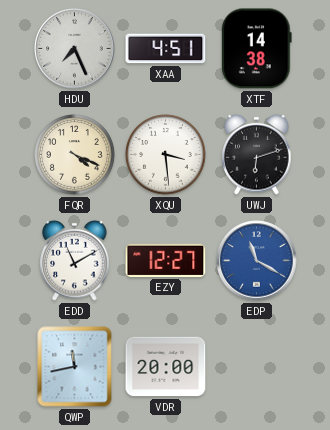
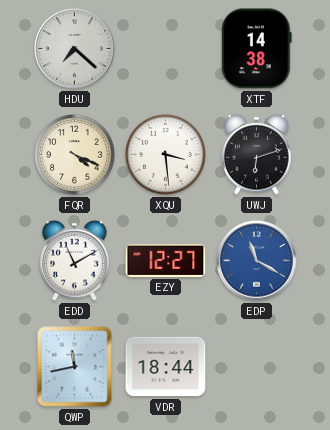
HDU: 7:26 -> 7:22
XAA: 4:51 -> none
VDR: 20:00 -> 18:44
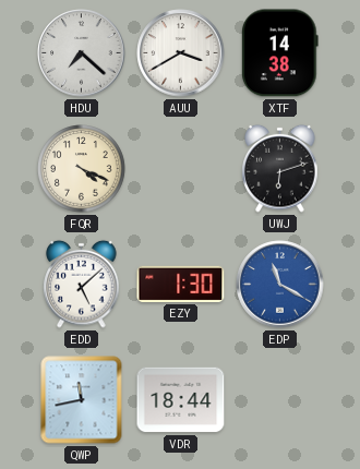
AUU: none -> 3:40
XQU: 3:29 -> none
EDD: 11:10 -> 5:08
EZY: 12:27 -> 1:30
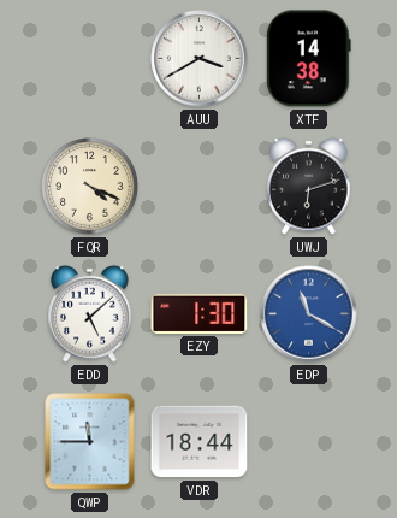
HDU: 7:22 -> none
QWP: 11:43 -> 11:45
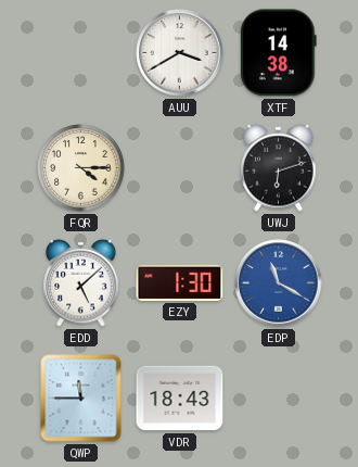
FQR: 4:19 -> 4:15
VDR: 18:44 -> 18:43
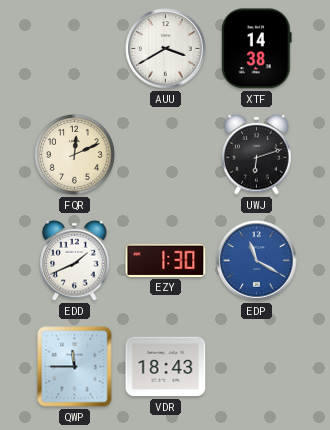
FQR: 4:15 -> 12:11
EDD: 5:08 -> 1:41
